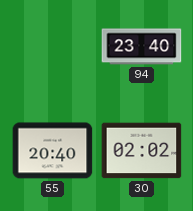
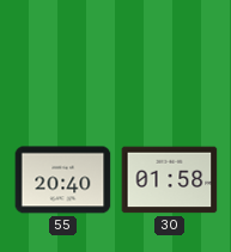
94: 23:40 -> none
30: 02:02 -> 01:58
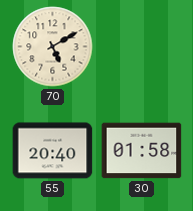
70: none -> 5:10
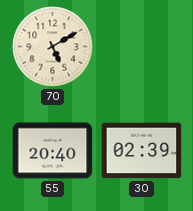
30: 01:58 -> 02:39
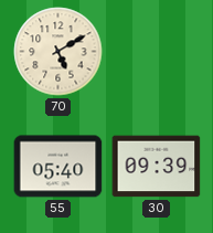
55: 20:40 -> 05:40
30: 02:39 -> 09:39
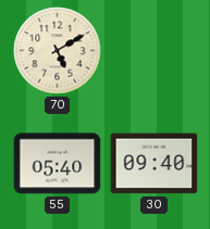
30: 09:39 -> 09:40
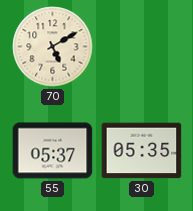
55: 05:40 -> 05:37
30: 09:40 -> 05:35
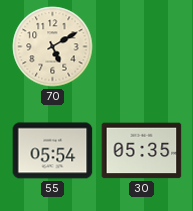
55: 05:37 -> 05:54
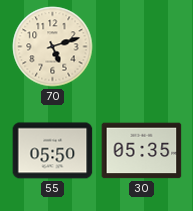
70: 5:10 -> 5:12
55: 05:54 -> 05:50
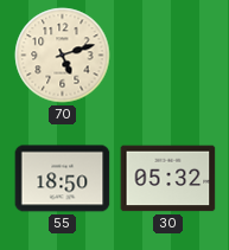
55: 05:50 -> 18:50
30: 05:35 -> 05:32
